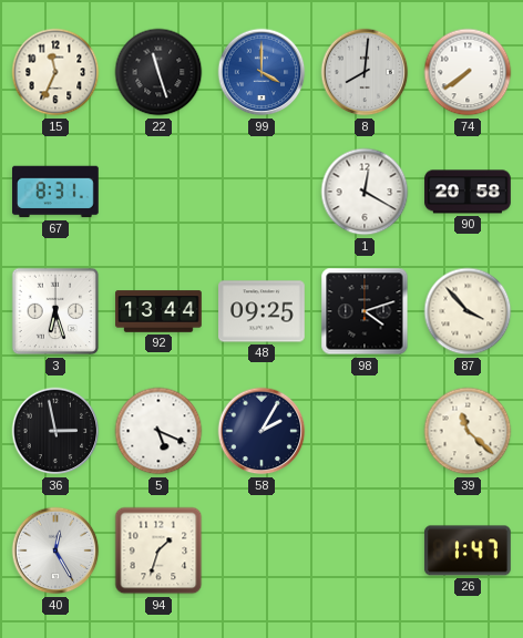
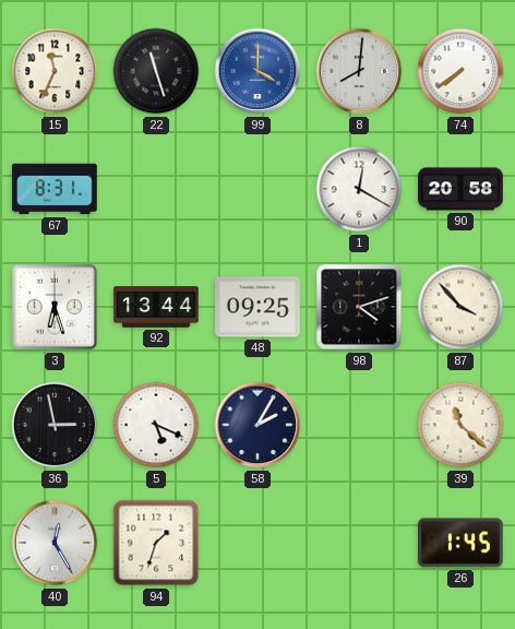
26: 1:47 -> 1:45
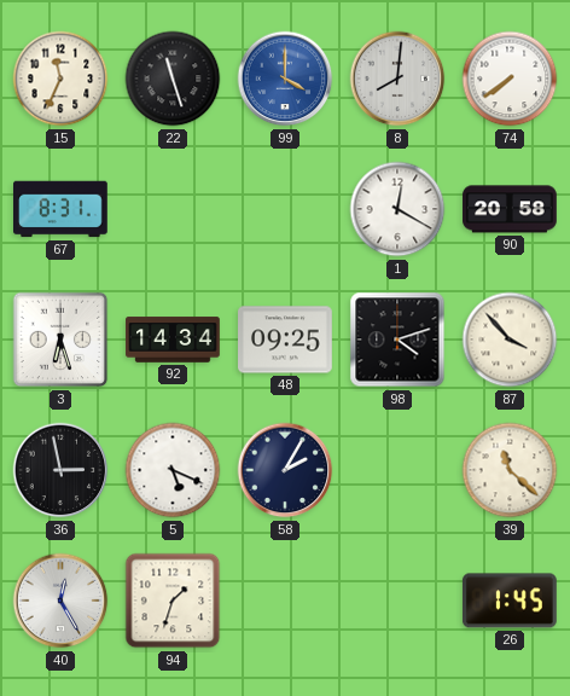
92: 13:44 -> 14:34
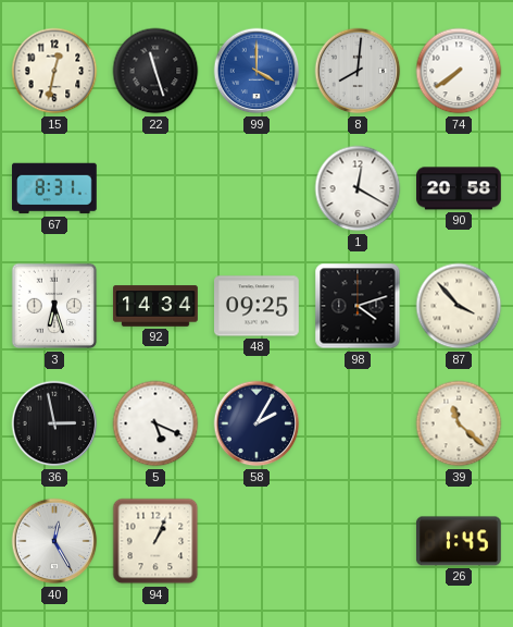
15: 11:34 -> 12:32
94: 1:33 -> 1:04
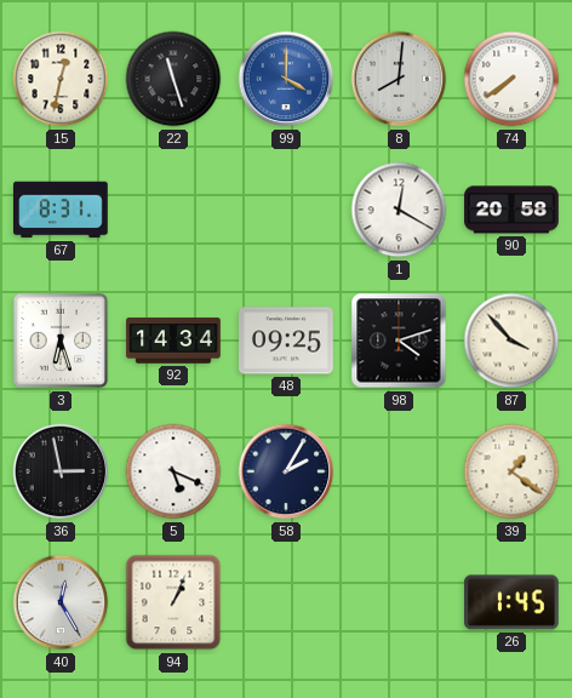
39: 11:22 -> 1:21
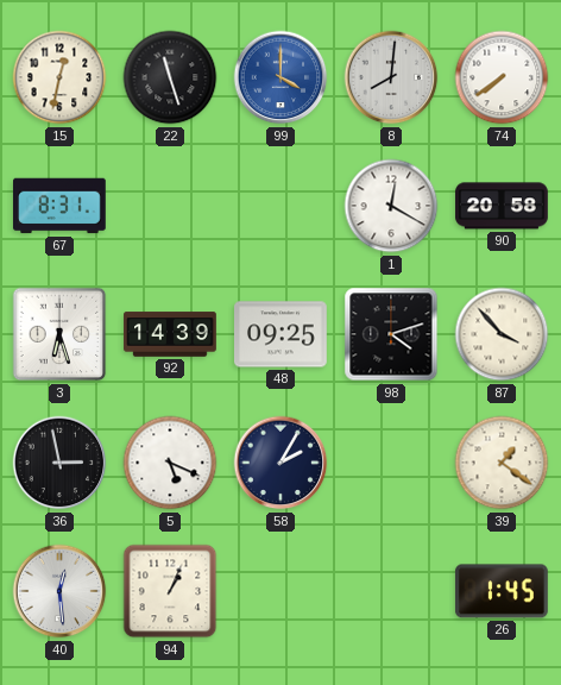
92: 14:34 -> 14:39
40: 12:25 -> 12:29
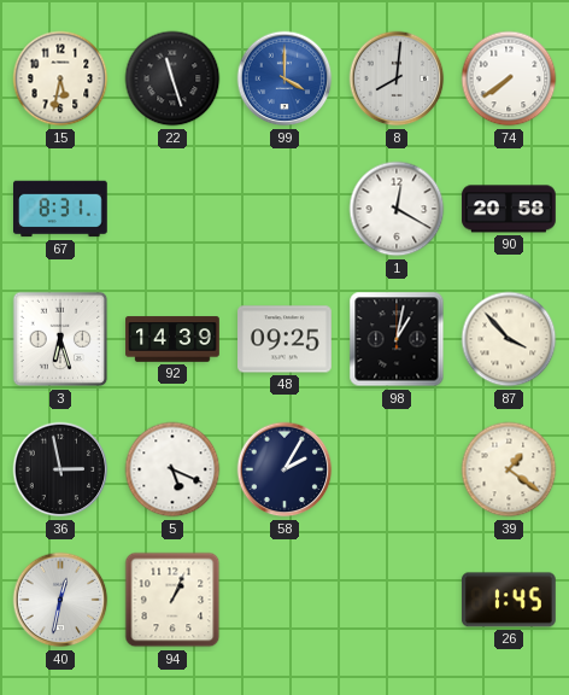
15: 12:32 -> 5:32
98: 4:12 -> 1:02
40: 12:29 -> 12:32
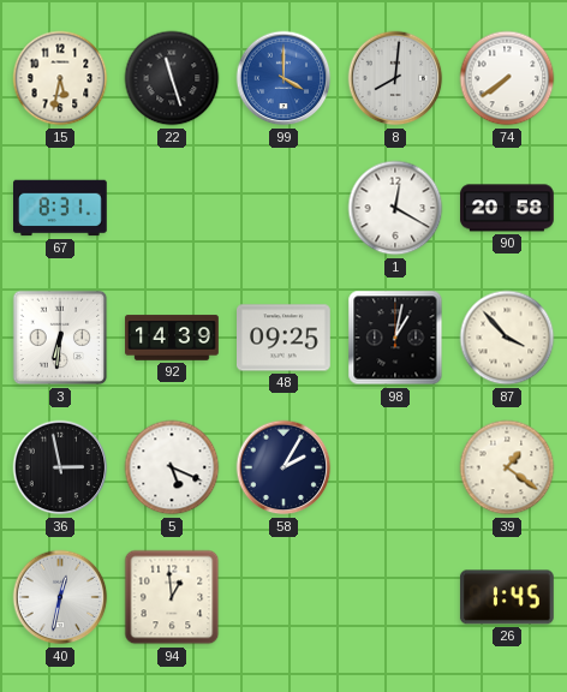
3: 6:27 -> 6:31
94: 1:04 -> 12:59
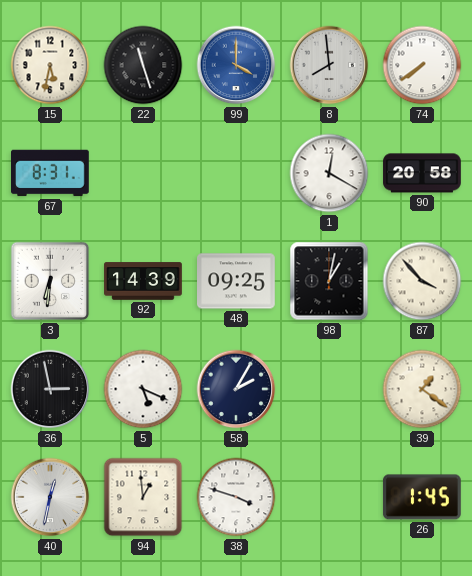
8: 8:01 -> 7:59
38: none -> 3:48
